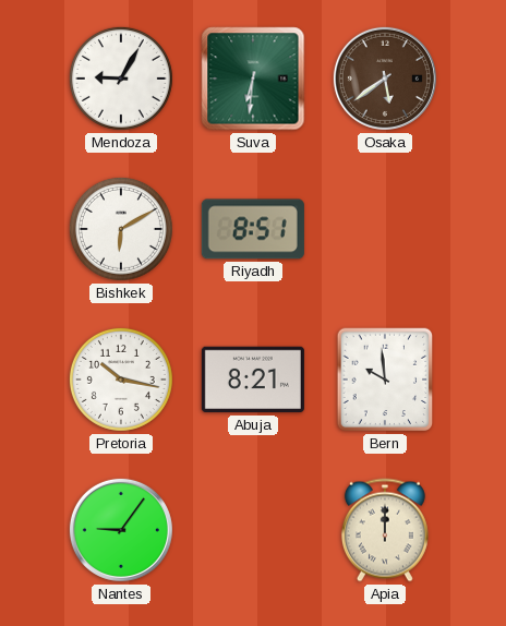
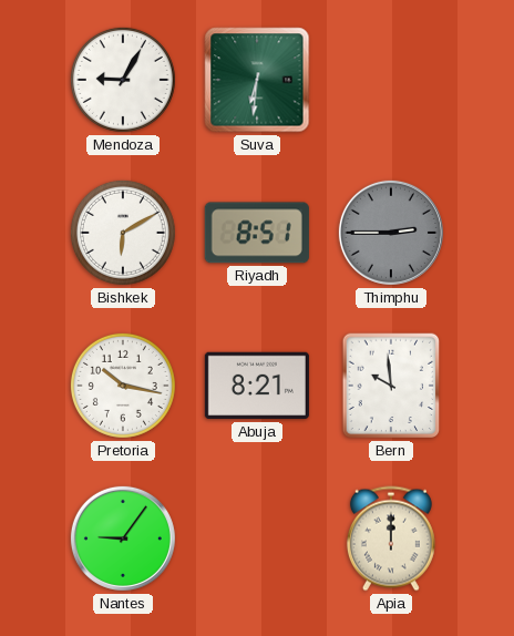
Osaka: 5:39 -> none
Thimphu: none -> 2:45
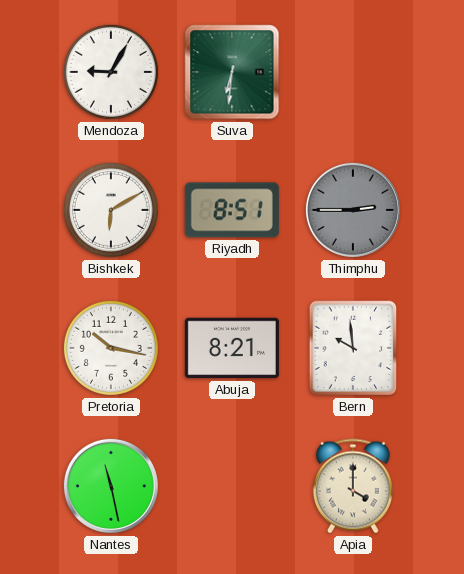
Nantes: 9:06 -> 11:28
Apia: 12:00 -> 4:00
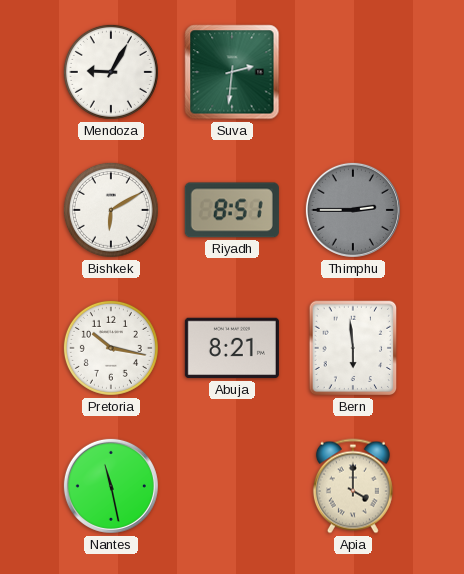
Suva: 6:31 -> 2:31
Bern: 9:59 -> 5:59
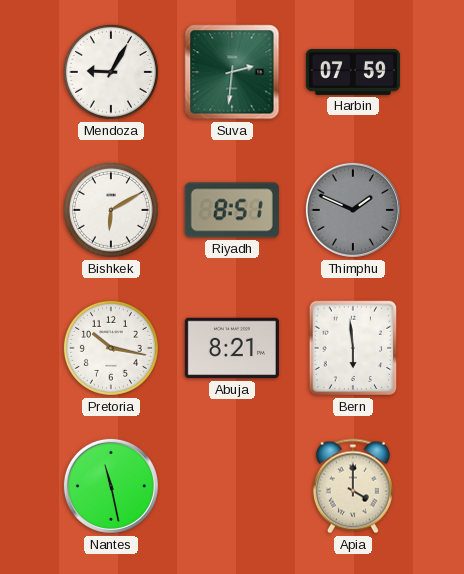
Harbin: none -> 07:59
Thimphu: 2:45 -> 1:49
